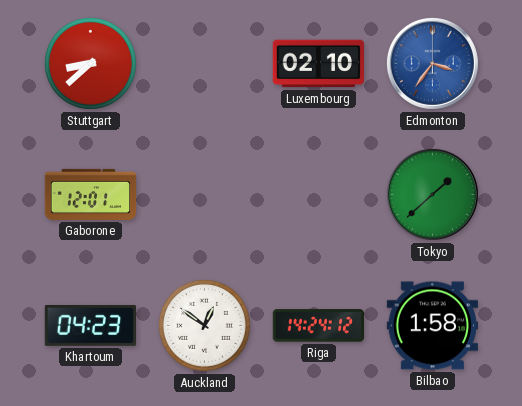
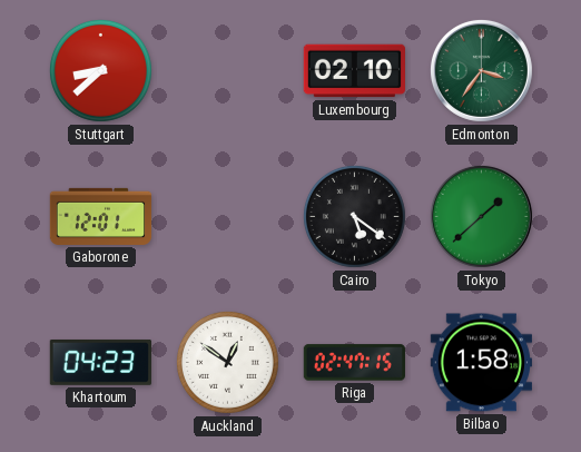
Edmonton dial: blue -> green
Cairo: none -> 5:21
Riga: 14:24 -> 02:47
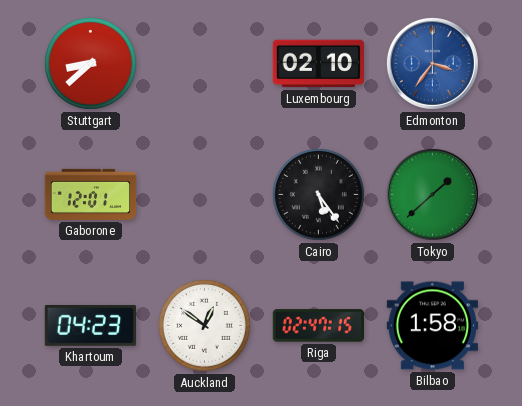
Edmonton dial: green -> blue
Cairo: 5:21 -> 5:24
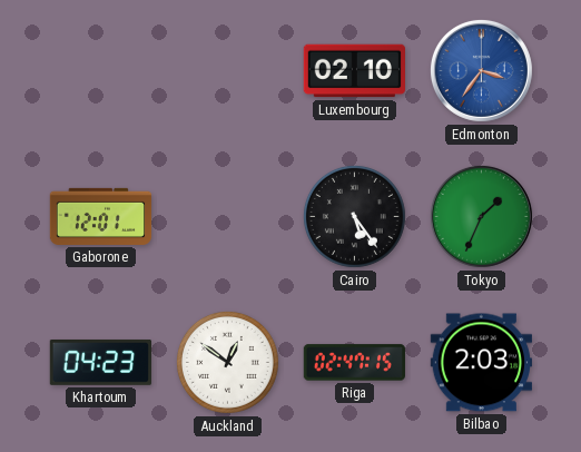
Stuttgart: 8:38 -> none
Tokyo: 1:38 -> 1:34
Bilbao: 1:58 -> 2:03
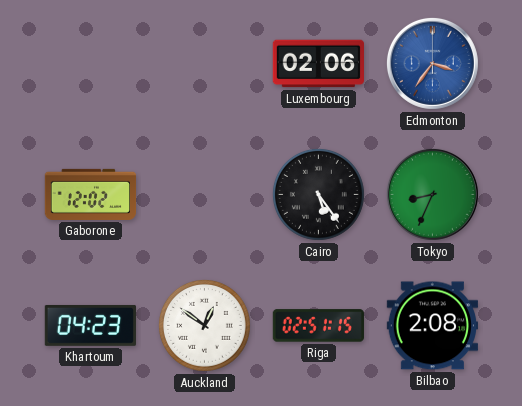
Luxembourg: 02:10 -> 02:06
Gaborone: 12:01 -> 12:02
Tokyo: 1:34 -> 8:34
Riga: 02:47 -> 02:51
Bilbao: 2:03 -> 2:08
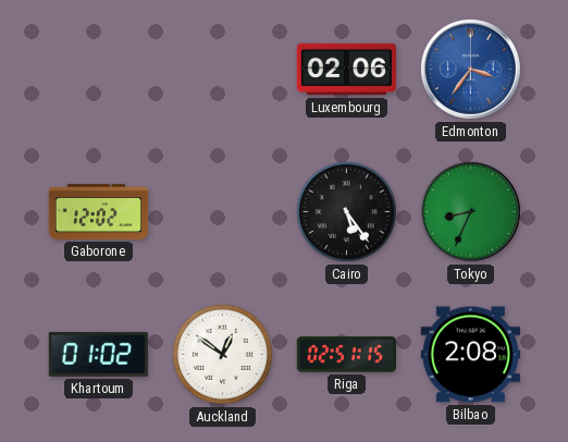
Khartoum: 04:23 -> 01:02
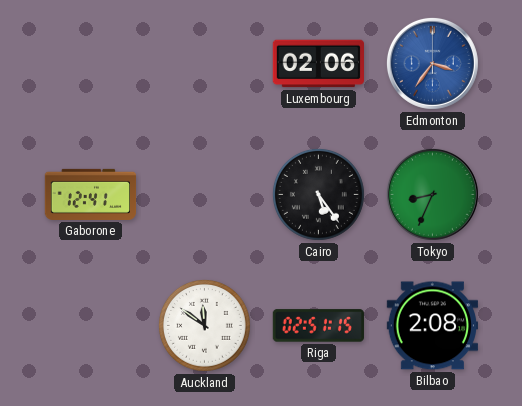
Gaborone: 12:02 -> 12:41
Khartoum: 01:02 -> none
Auckland: 12:51 -> 11:51
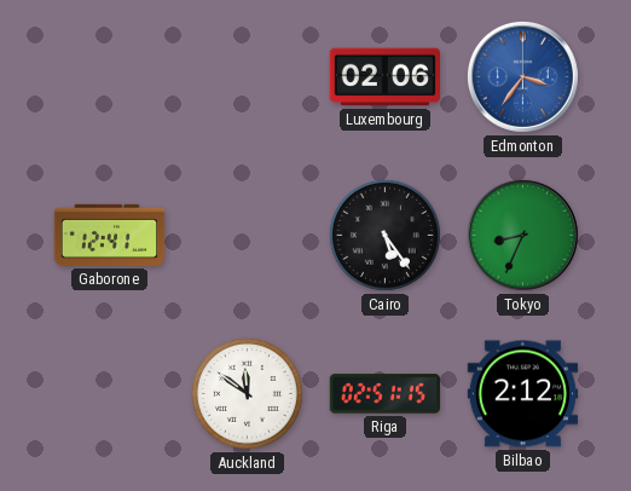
Bilbao: 2:08 -> 2:12
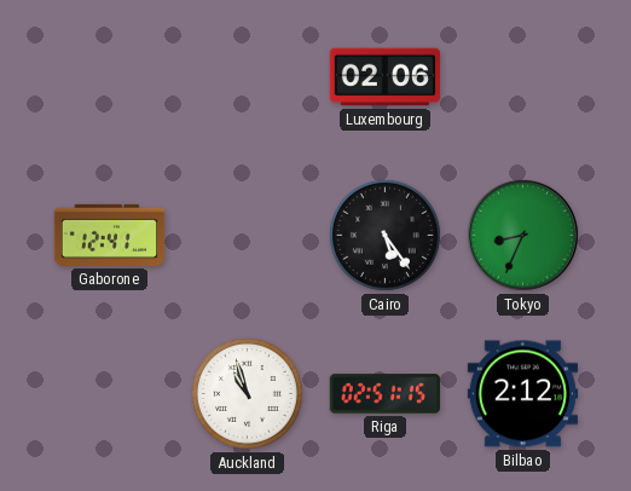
Edmonton: 3:36 -> none
Auckland: 11:51 -> 10:57
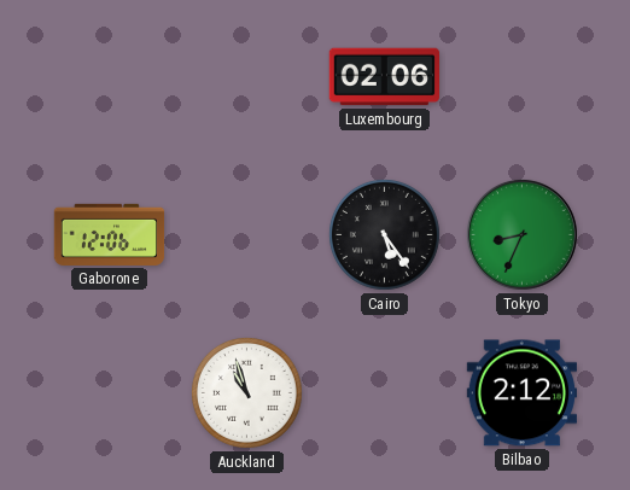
Gaborone: 12:41 -> 12:06
Riga: 02:51 -> none
